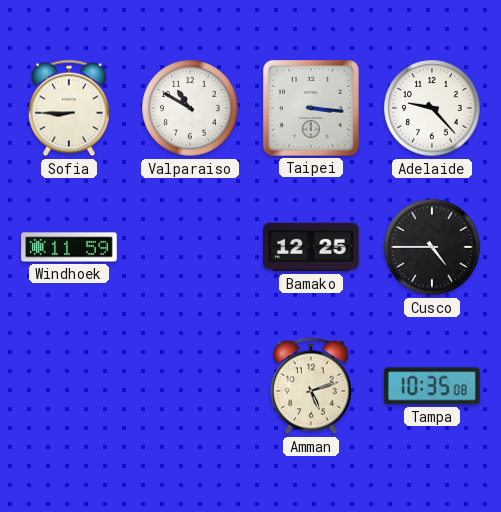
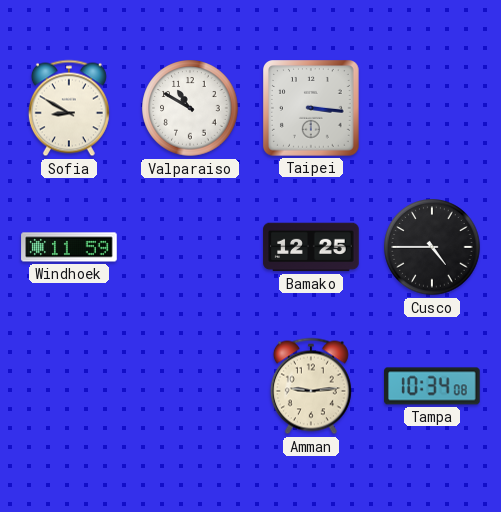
Sofia: 8:45 -> 8:50
Adelaide: 9:23 -> none
Amman: 5:12 -> 9:14
Tampa: 10:35 -> 10:34
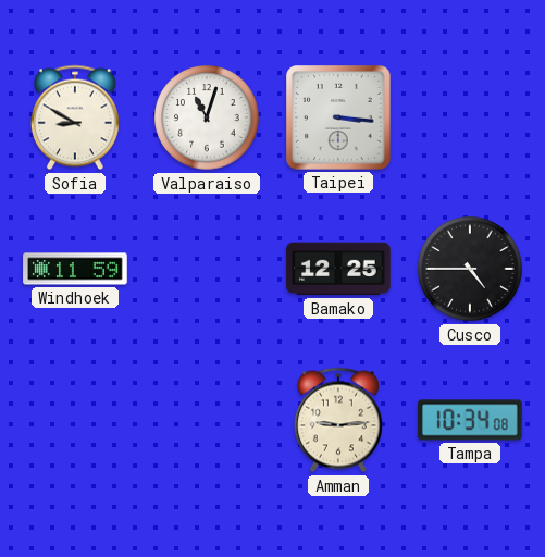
Valparaiso: 10:50 -> 11:03
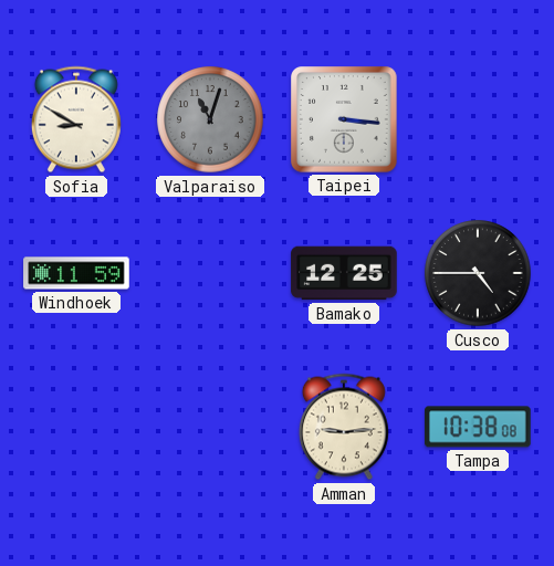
Valparaiso dial: white -> grey
Tampa: 10:34 -> 10:38
